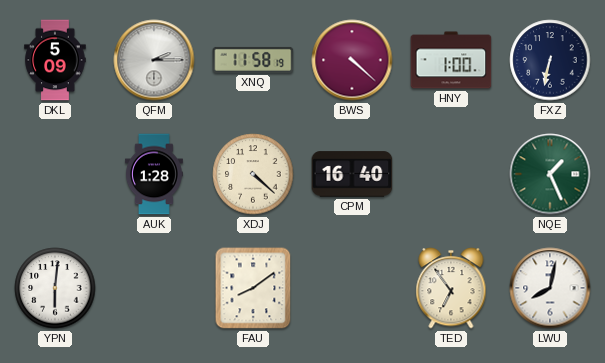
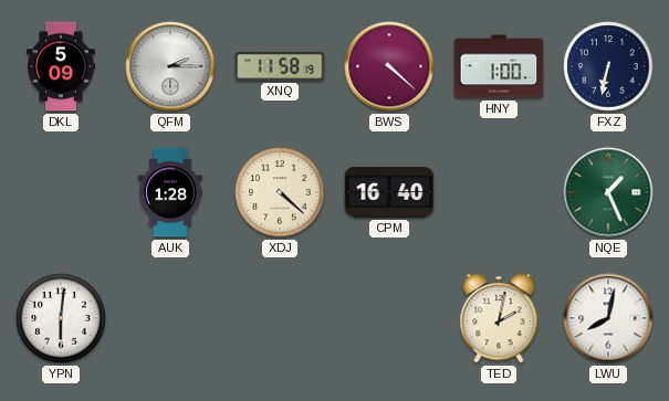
FAU: 8:09 -> none
TED: 6:54 -> 2:02
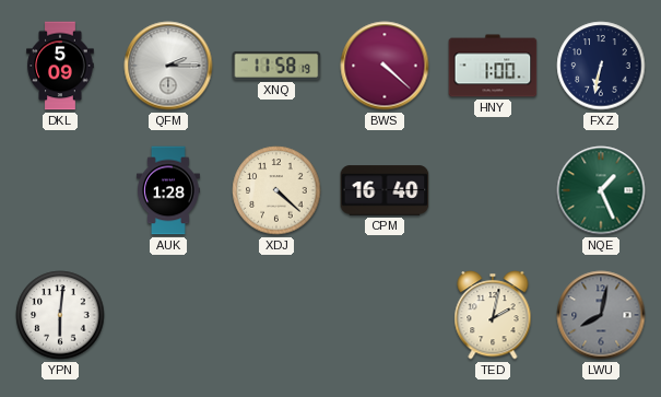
LWU dial: white -> grey
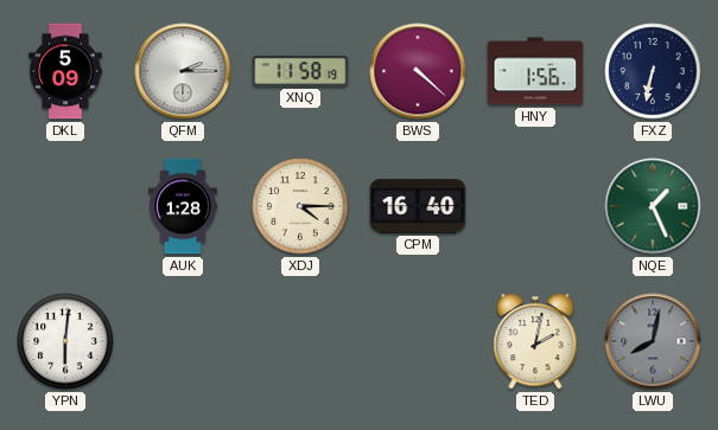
HNY: 1:00 -> 1:56
XDJ: 4:22 -> 4:15
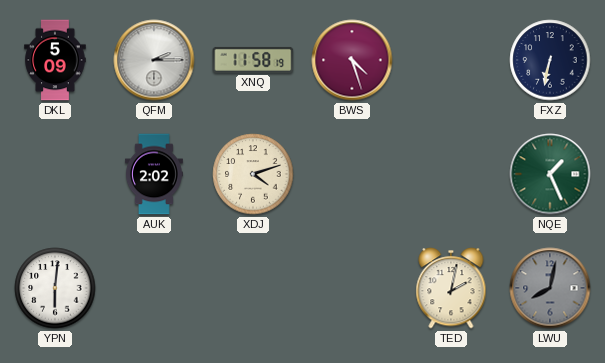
BWS: 4:22 -> 4:27
HNY: 1:56 -> none
AUK: 1:28 -> 2:02
XDJ: 4:15 -> 4:12
CPM: 16:40 -> none
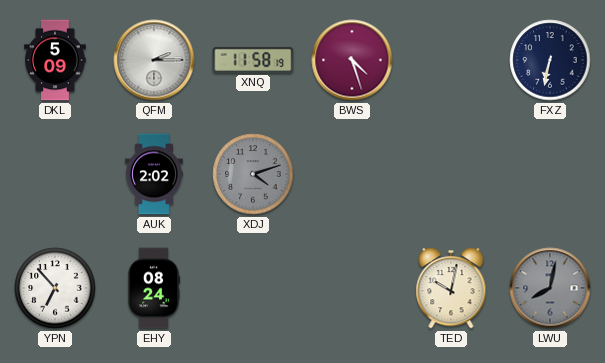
XDJ dial: cream -> grey
NQE: 1:26 -> none
YPN: 6:01 -> 6:53
EHY: none -> 08:24
TED: 2:02 -> 10:02
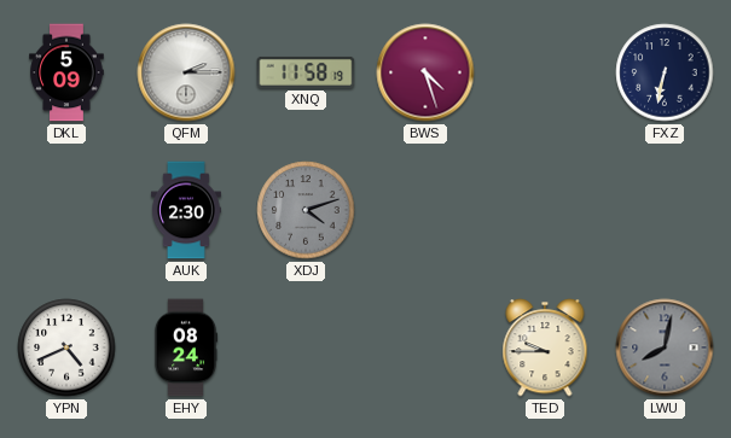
AUK: 2:02 -> 2:30
YPN: 6:53 -> 4:41
TED: 10:02 -> 9:45
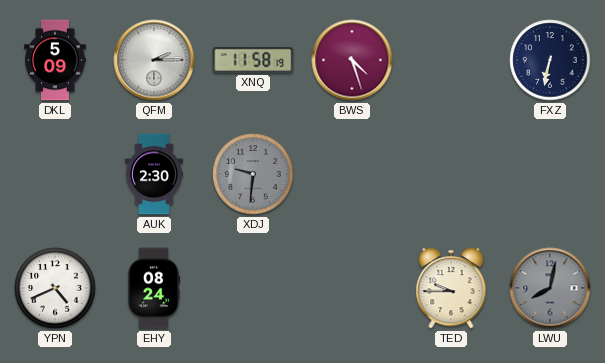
XDJ: 4:12 -> 9:31
